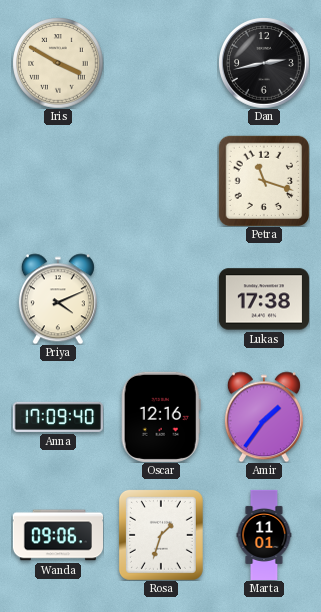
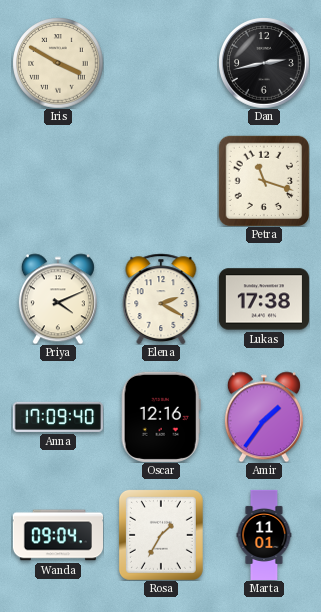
Elena: none -> 2:20
Wanda: 09:06 -> 09:04
Rosa: 1:33 -> 1:35
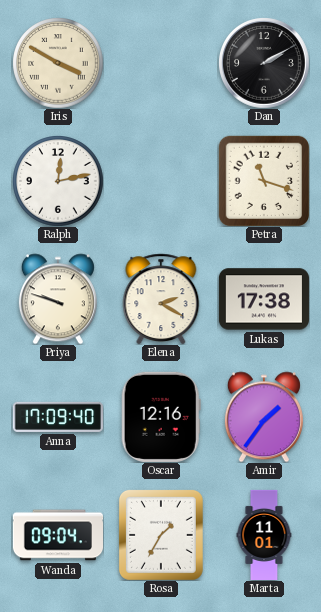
Dan: 2:43 -> 2:10
Ralph: none -> 12:13
Priya: 4:11 -> 9:48
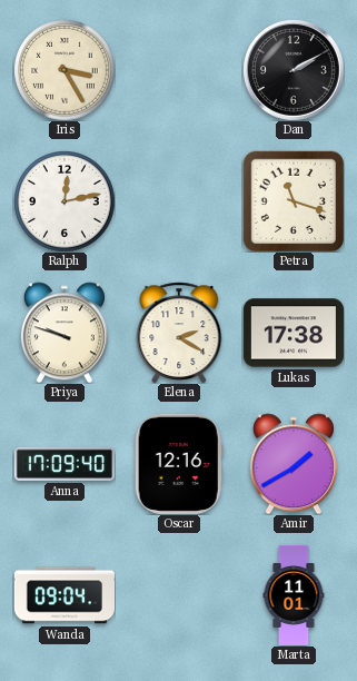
Iris: 3:50 -> 3:25
Amir: 1:36 -> 1:40
Rosa: 1:35 -> none
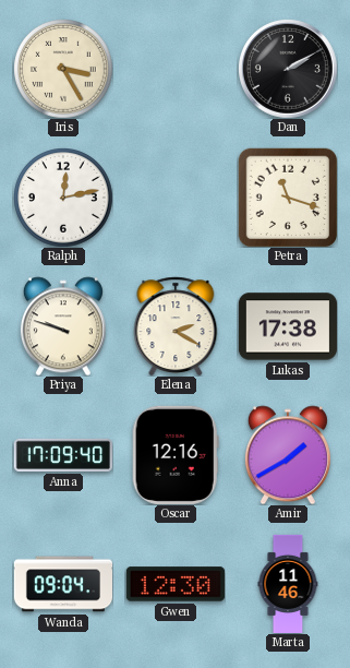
Gwen: none -> 12:30
Marta: 11:01 -> 11:46
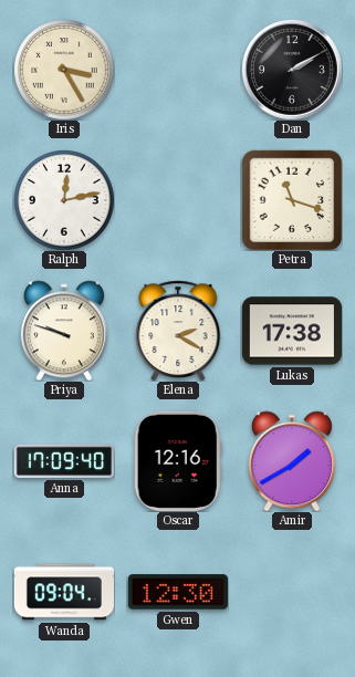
Marta: 11:46 -> none
